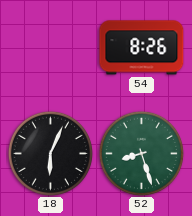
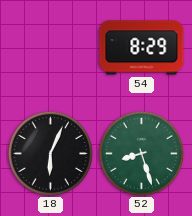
54: 8:26 -> 8:29
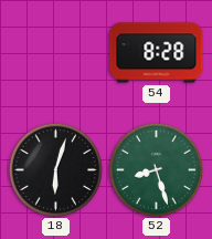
54: 8:29 -> 8:28
18: 6:04 -> 6:03
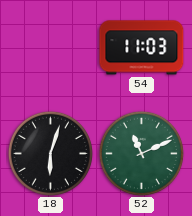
54: 8:28 -> 11:03
52: 8:27 -> 11:11
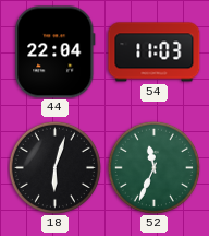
44: none -> 22:04
52: 11:11 -> 11:34
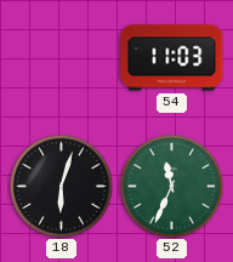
44: 22:04 -> none
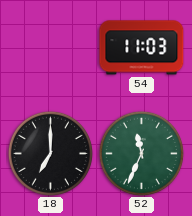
18: 6:03 -> 7:00
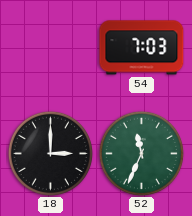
54: 11:03 -> 7:03
18: 7:00 -> 3:00
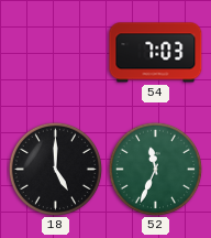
18: 3:00 -> 5:00
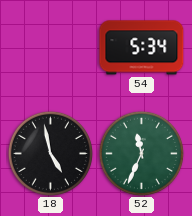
54: 7:03 -> 5:34
18: 5:00 -> 4:58
